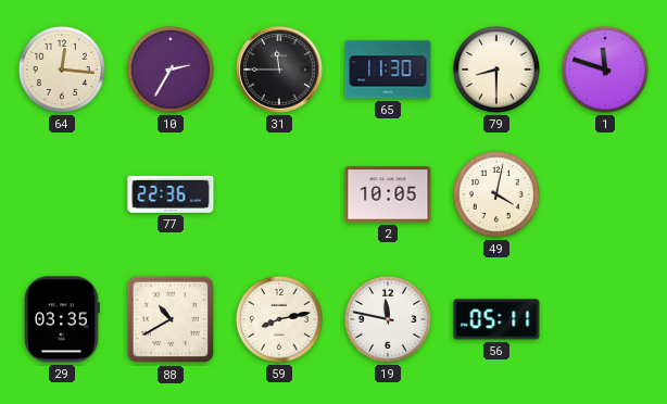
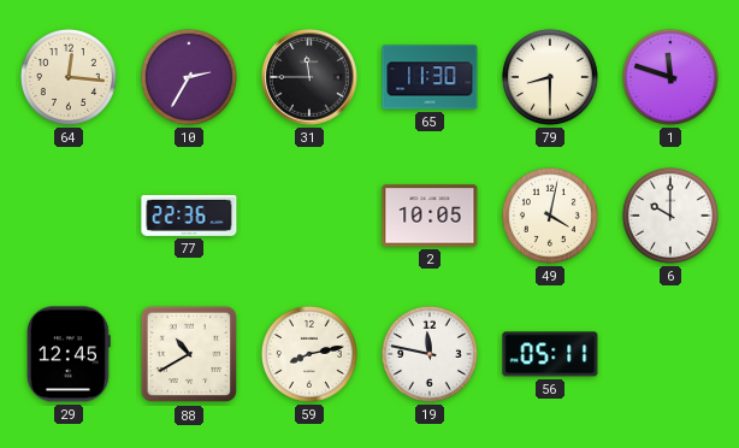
6: none -> 10:00
29: 03:35 -> 12:45
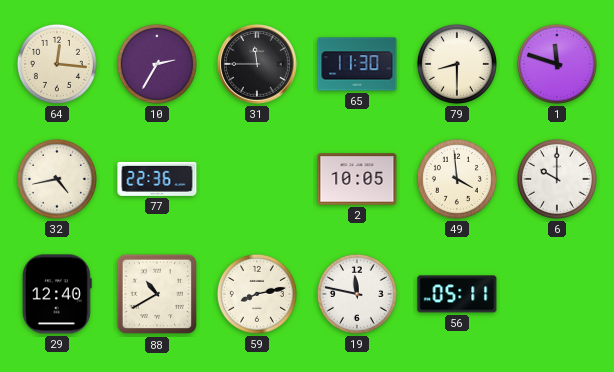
32: none -> 4:43
49: 4:02 -> 3:59
29: 12:45 -> 12:40
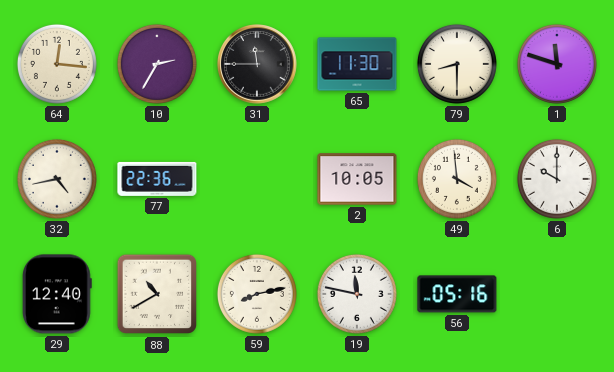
56: 05:11 -> 05:16
